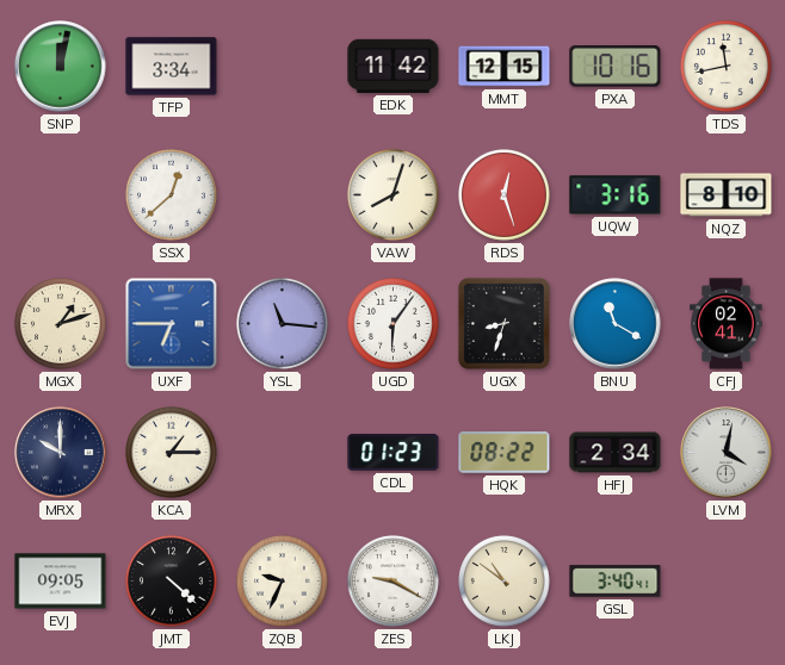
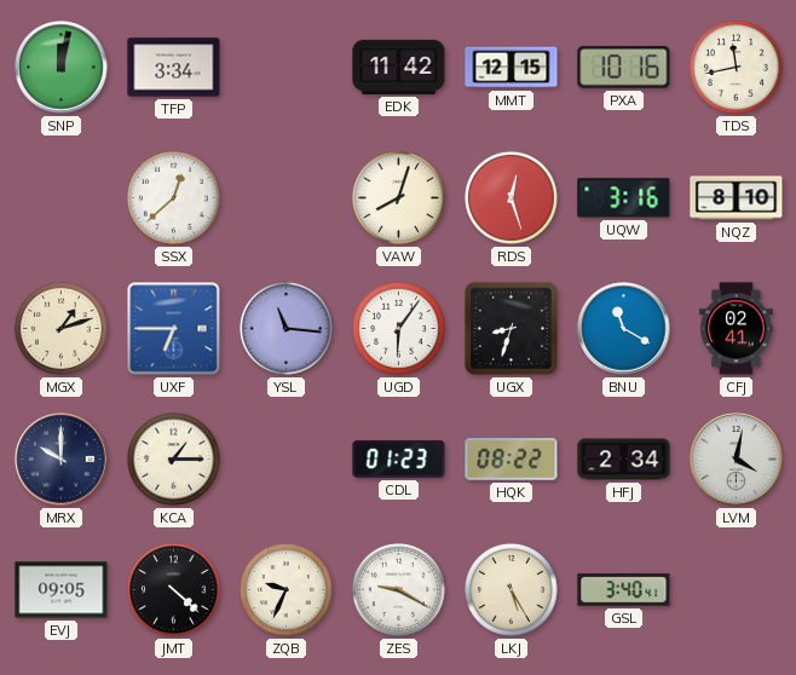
LKJ: 10:51 -> 5:25
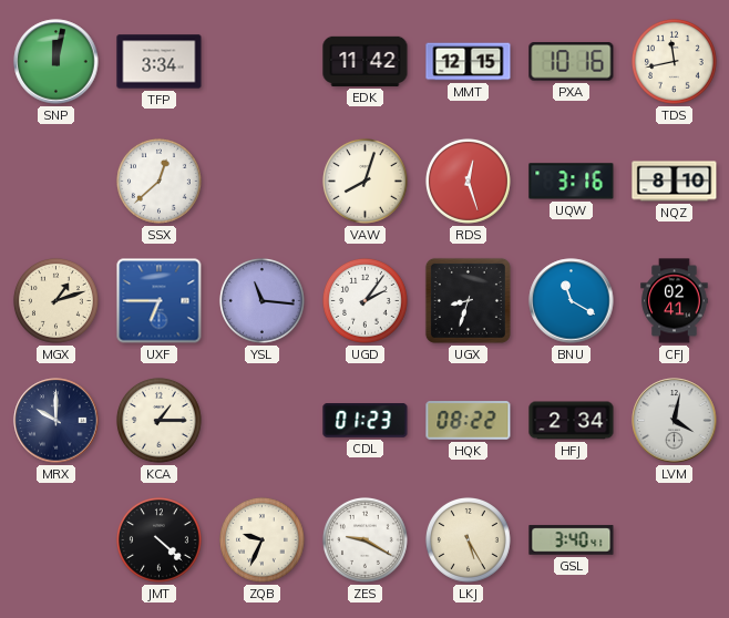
UGD: 6:06 -> 2:06
EVJ: 09:05 -> none
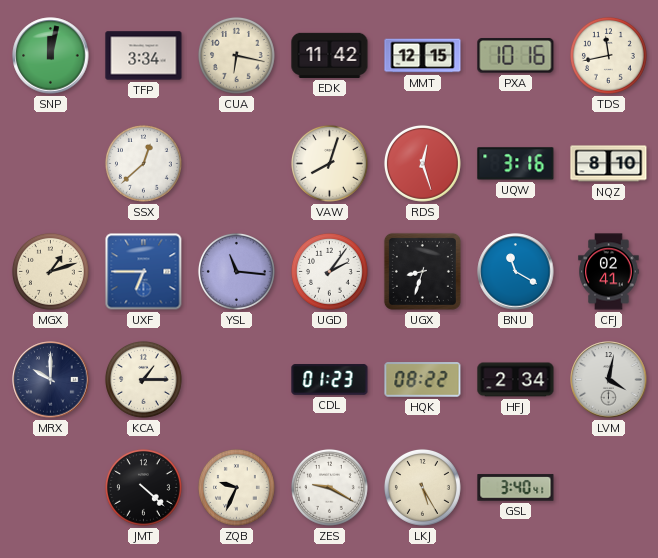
CUA: none -> 6:17
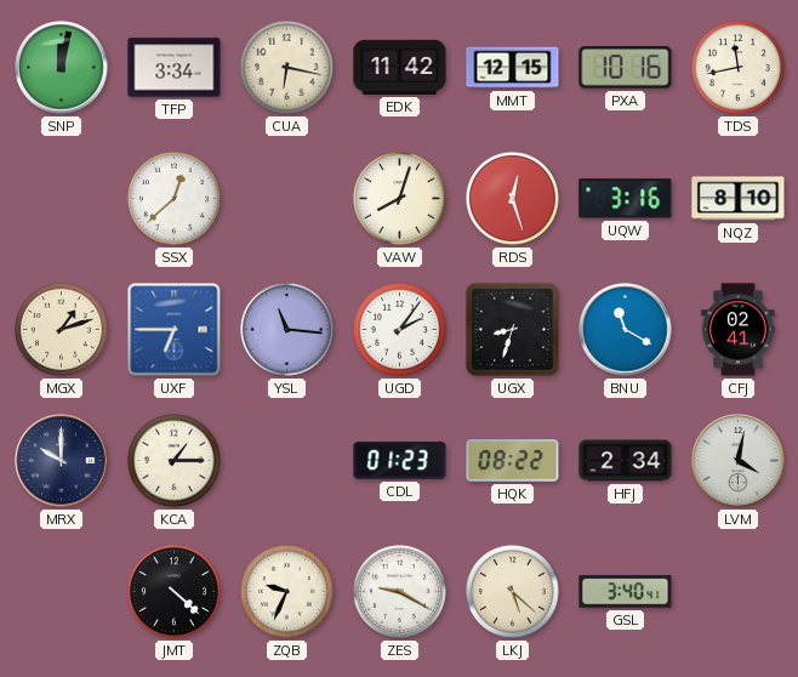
LKJ: 5:25 -> 5:22
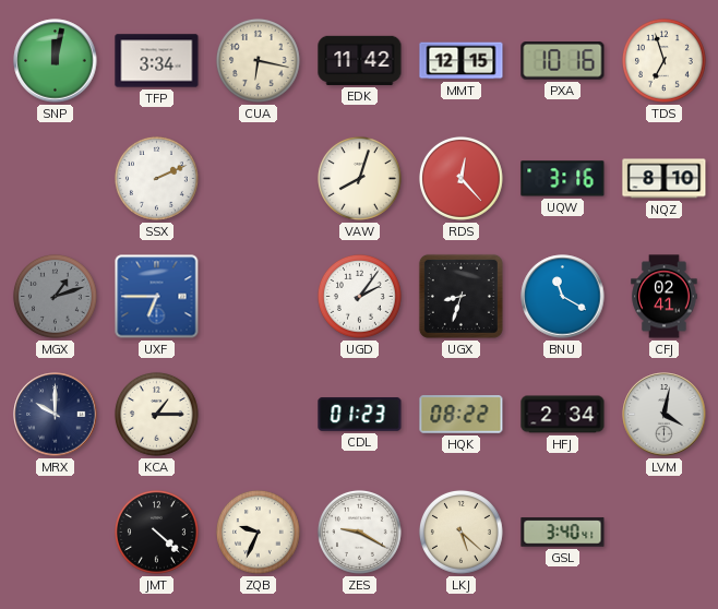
TDS: 11:43 -> 6:57
SSX: 12:38 -> 2:11
RDS: 12:27 -> 12:23
MGX dial: cream -> grey
YSL: 11:16 -> none
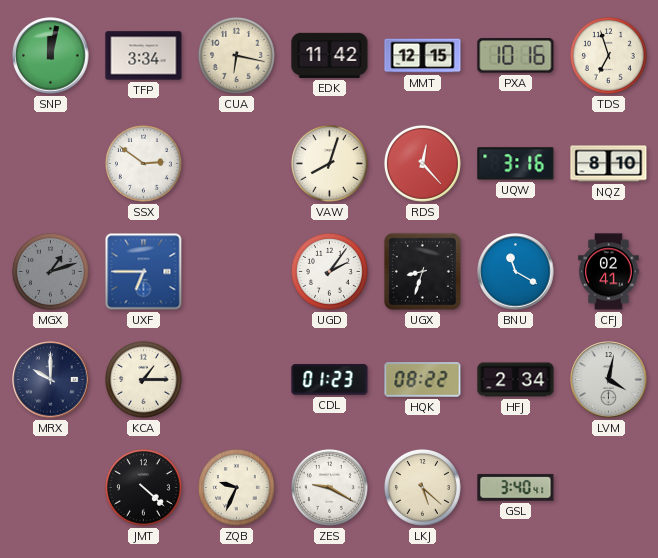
SSX: 2:11 -> 2:51
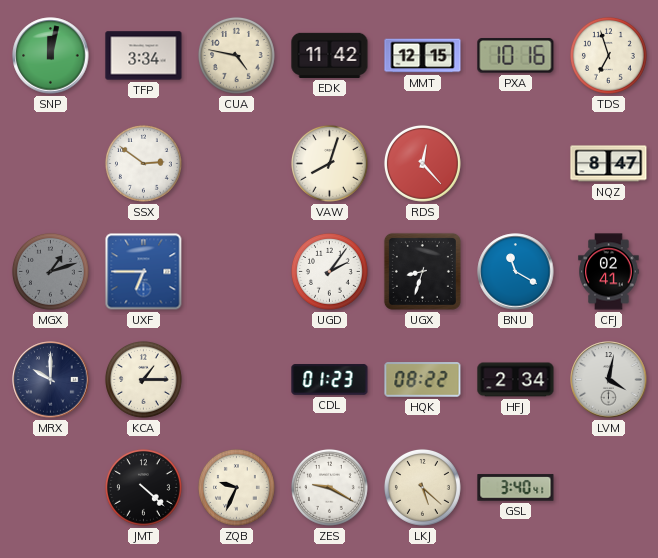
CUA: 6:17 -> 4:47
UQW: 3:16 -> none
NQZ: 8:10 -> 8:47
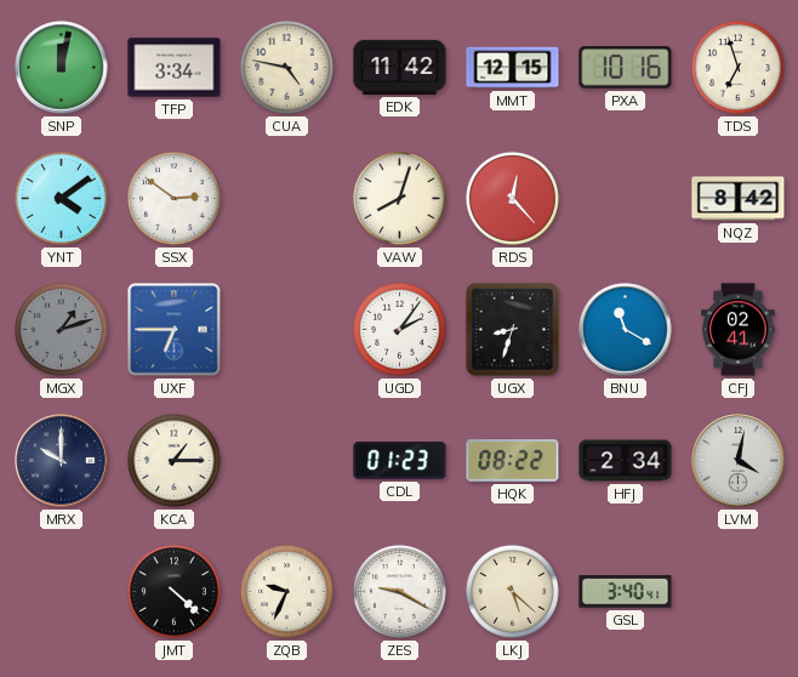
YNT: none -> 4:09
NQZ: 8:47 -> 8:42
